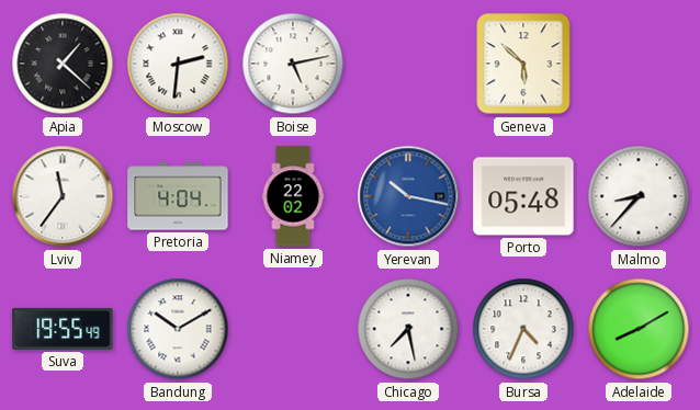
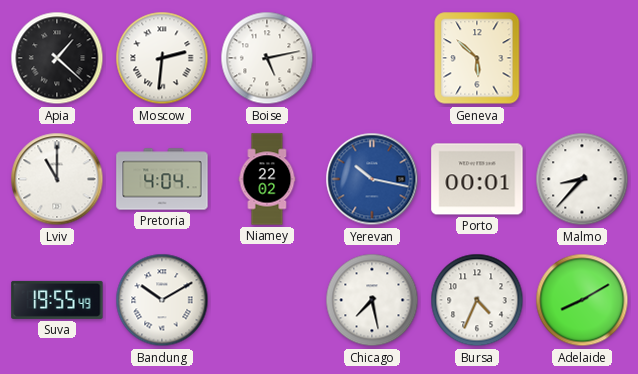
Lviv: 11:36 -> 11:00
Porto: 05:48 -> 00:01
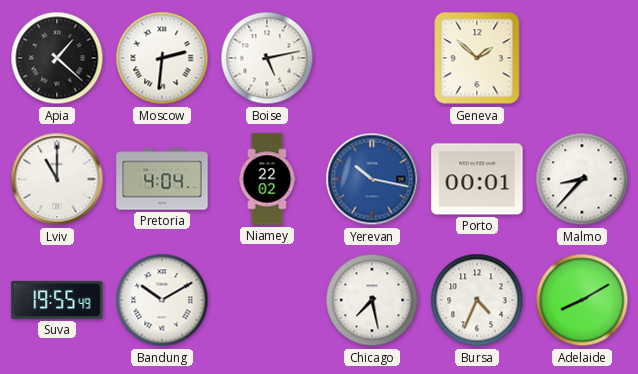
Geneva: 5:52 -> 1:52
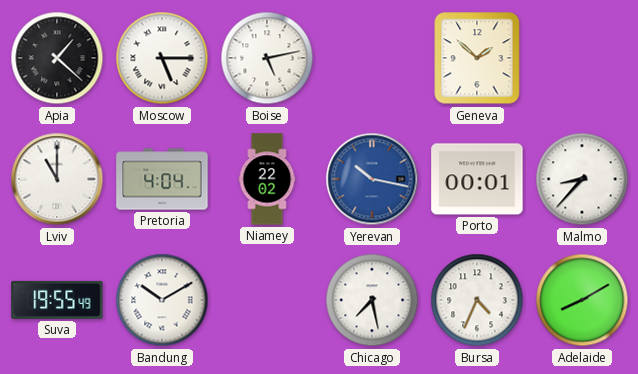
Moscow: 2:31 -> 5:15
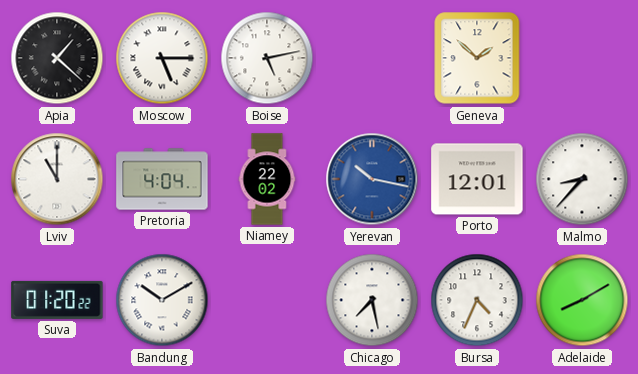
Porto: 00:01 -> 12:01
Suva: 19:55 -> 01:20
